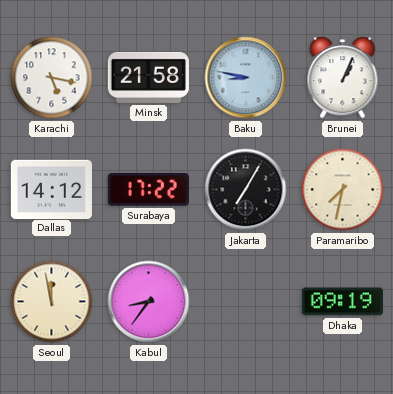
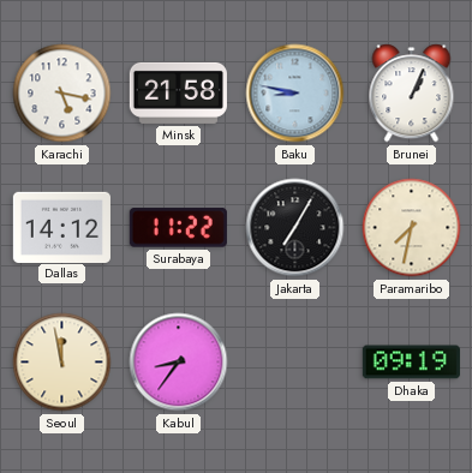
Surabaya: 17:22 -> 11:22
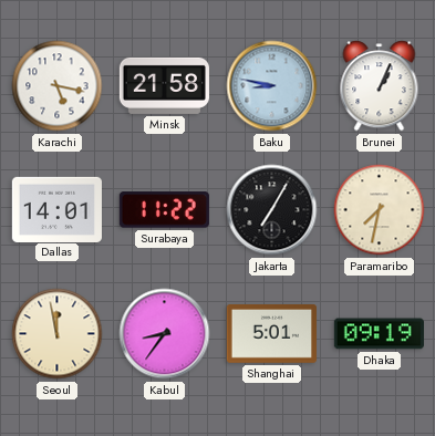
Dallas: 14:12 -> 14:01
Shanghai: none -> 5:01
